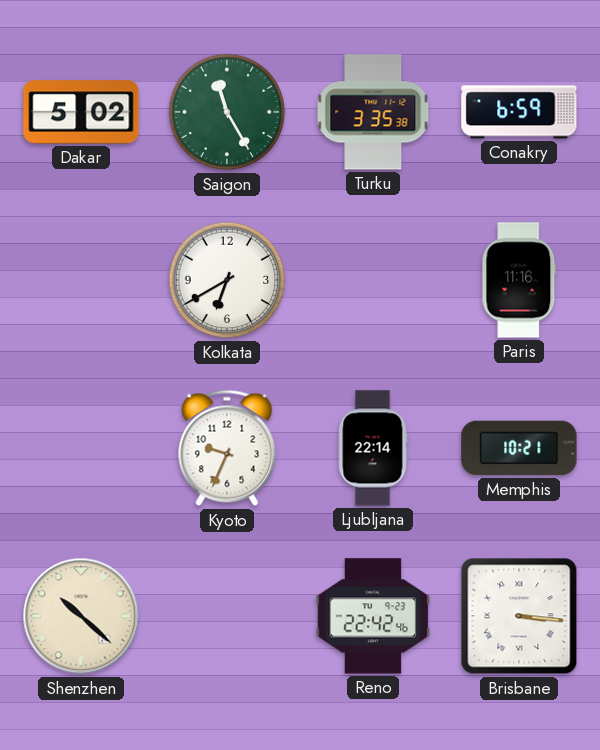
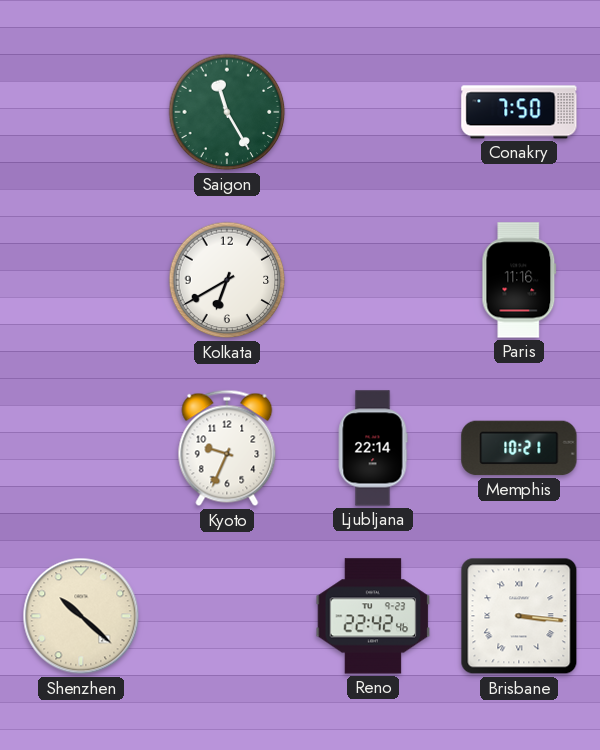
Dakar: 5:02 -> none
Turku: 3:35 -> none
Conakry: 6:59 -> 7:50
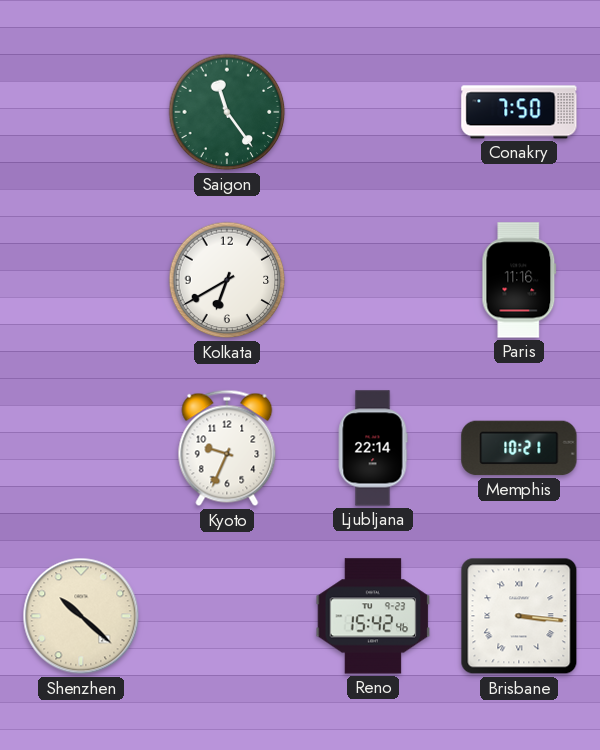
Saigon: 11:25 -> 11:24
Reno: 22:42 -> 15:42
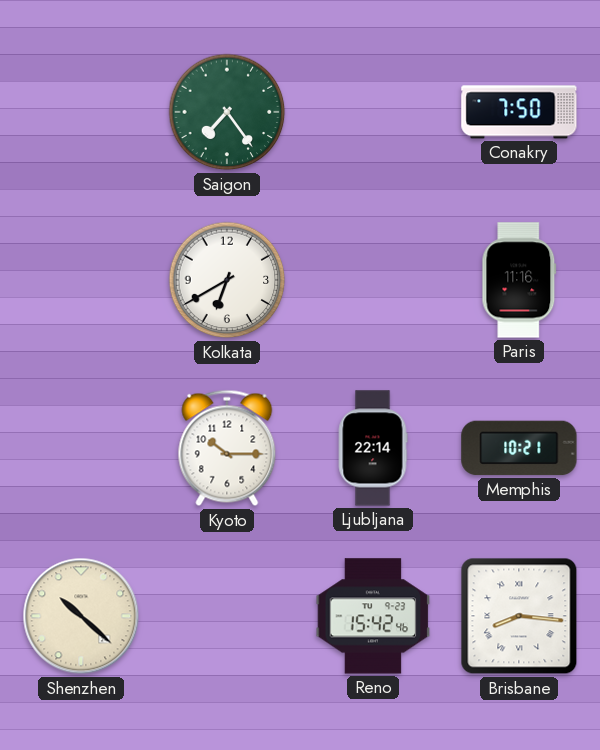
Saigon: 11:24 -> 7:24
Kyoto: 9:34 -> 10:15
Brisbane: 3:16 -> 8:16
